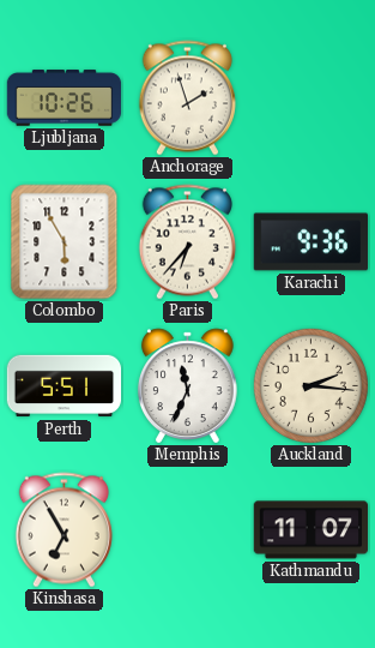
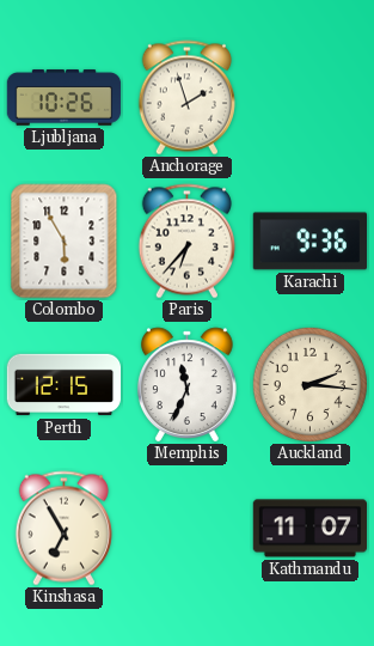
Perth: 5:51 -> 12:15
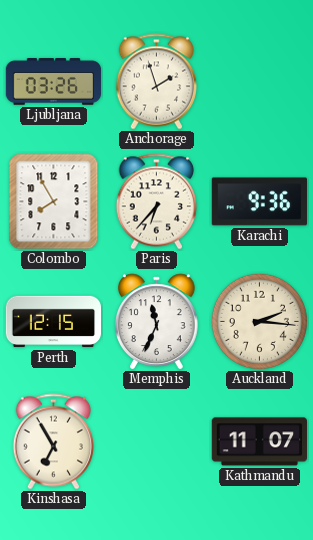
Ljubljana: 10:26 -> 03:26
Colombo: 5:55 -> 7:55
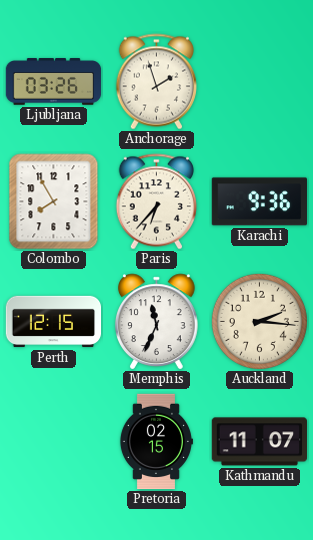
Kinshasa: 6:55 -> none
Pretoria: none -> 02:15
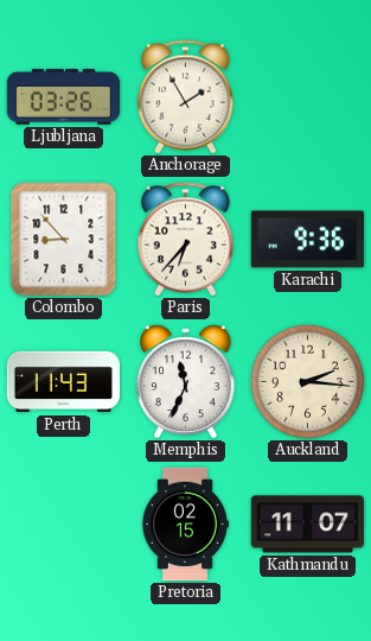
Anchorage: 1:57 -> 1:55
Colombo: 7:55 -> 8:53
Perth: 12:15 -> 11:43
